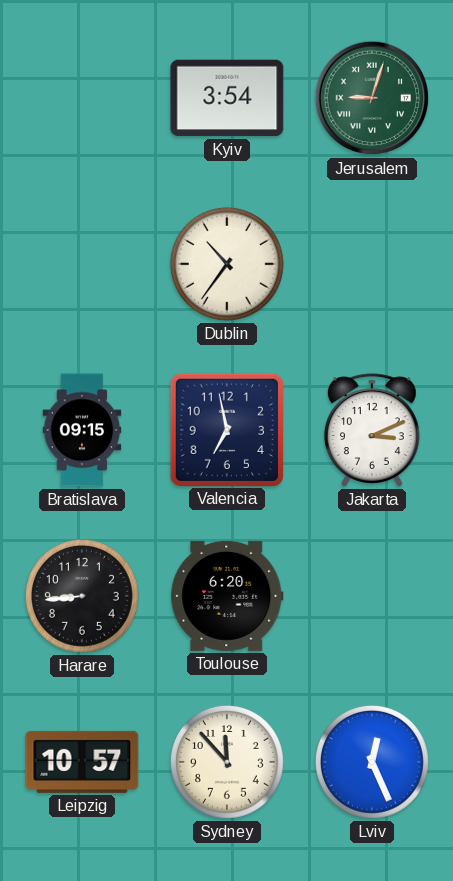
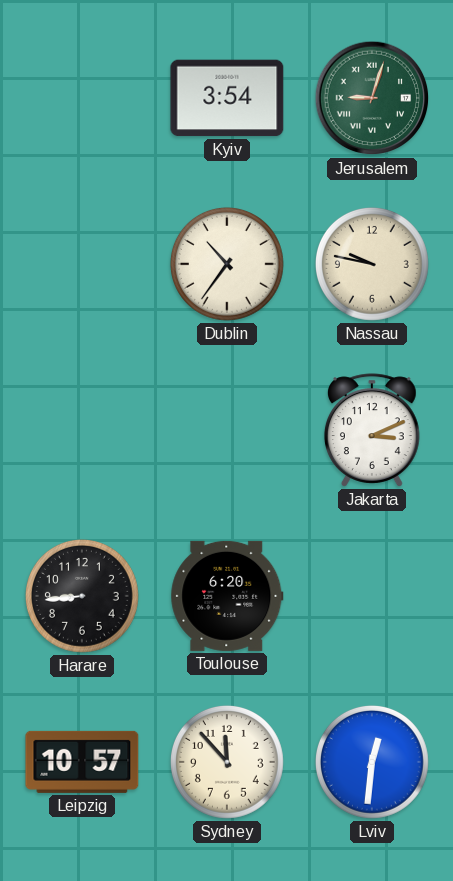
Nassau: none -> 9:47
Bratislava: 09:15 -> none
Valencia: 6:58 -> none
Lviv: 12:26 -> 12:31
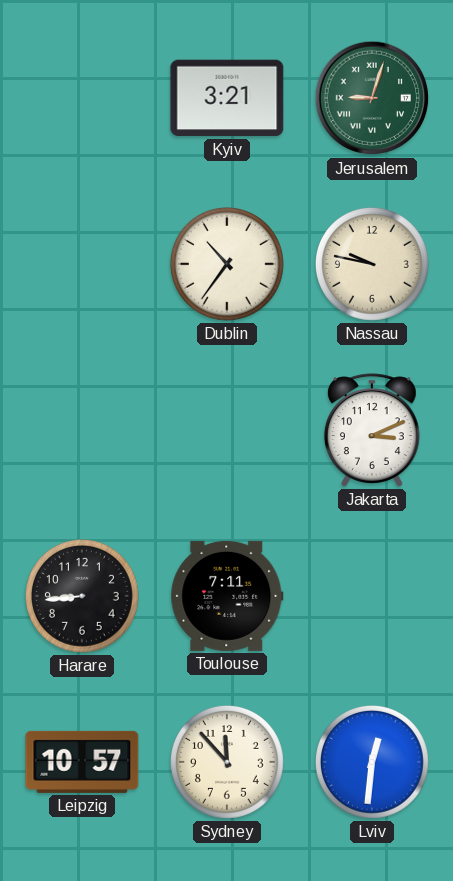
Kyiv: 3:54 -> 3:21
Toulouse: 6:20 -> 7:11
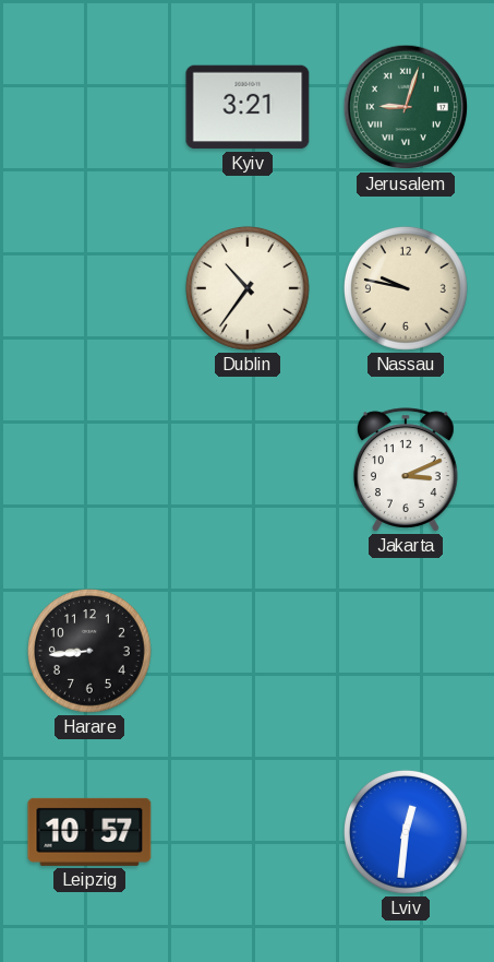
Toulouse: 7:11 -> none
Sydney: 11:53 -> none
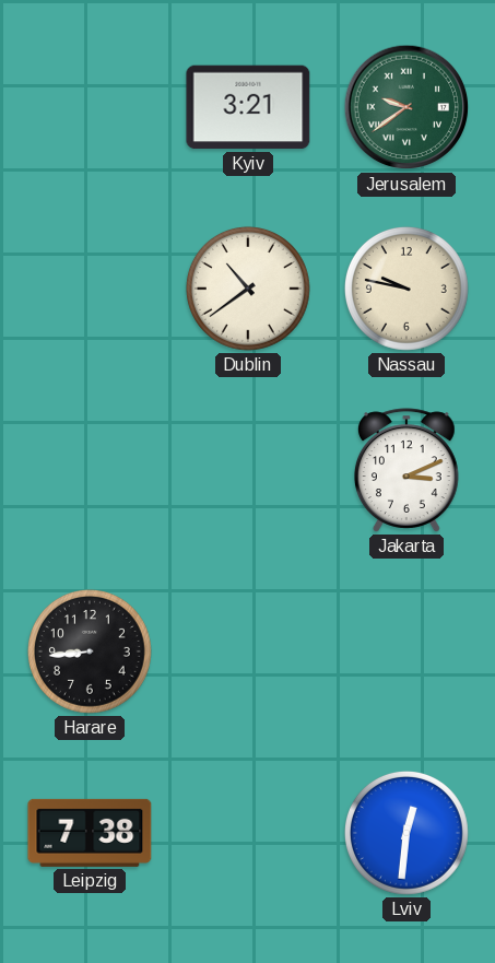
Jerusalem: 9:03 -> 9:39
Dublin: 10:36 -> 10:39
Leipzig: 10:57 -> 7:38
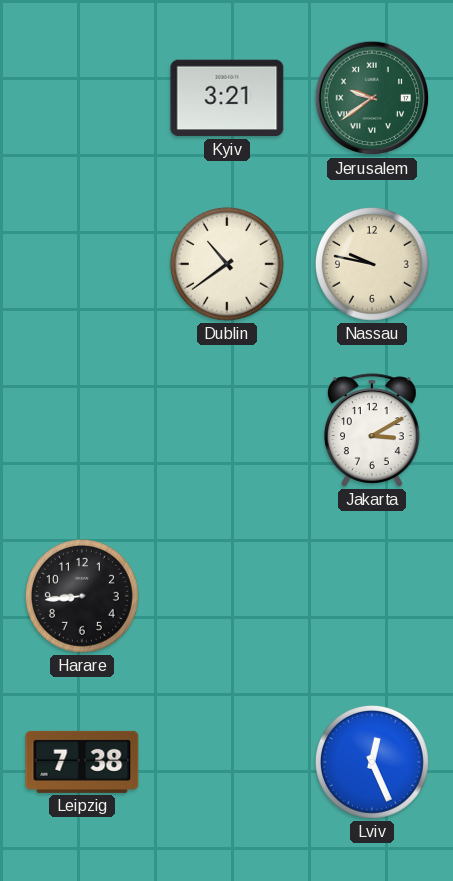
Jakarta: 3:11 -> 3:10
Lviv: 12:31 -> 12:26
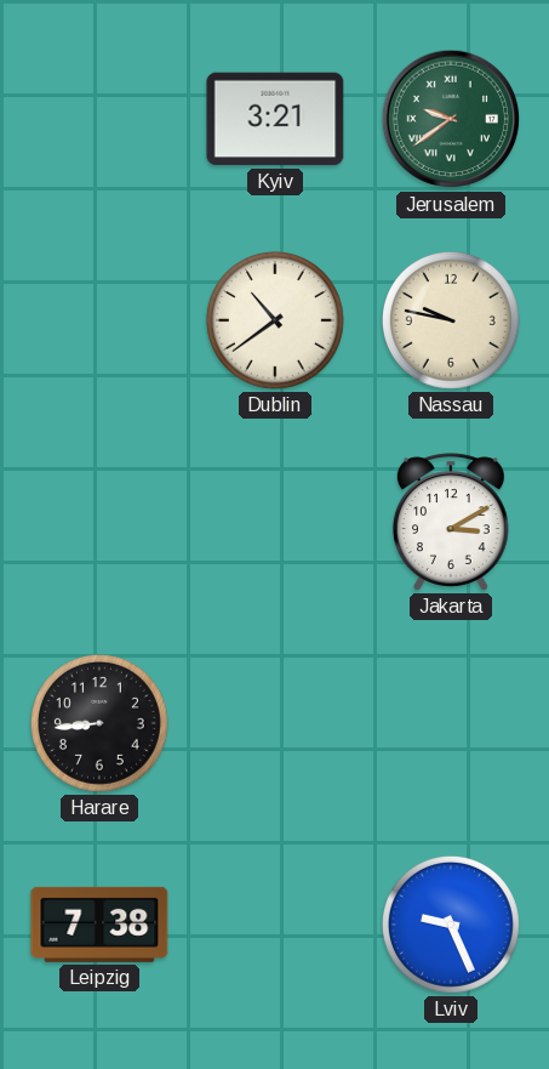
Lviv: 12:26 -> 9:26
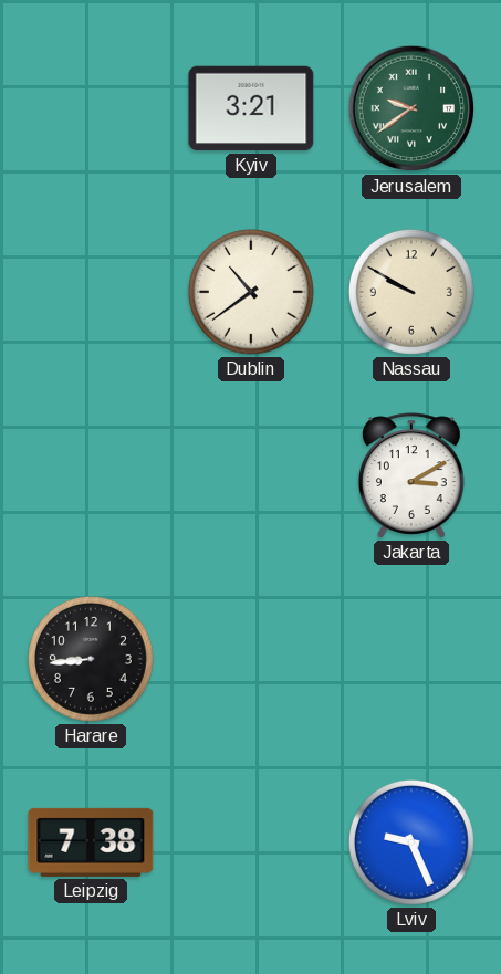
Nassau: 9:47 -> 9:50
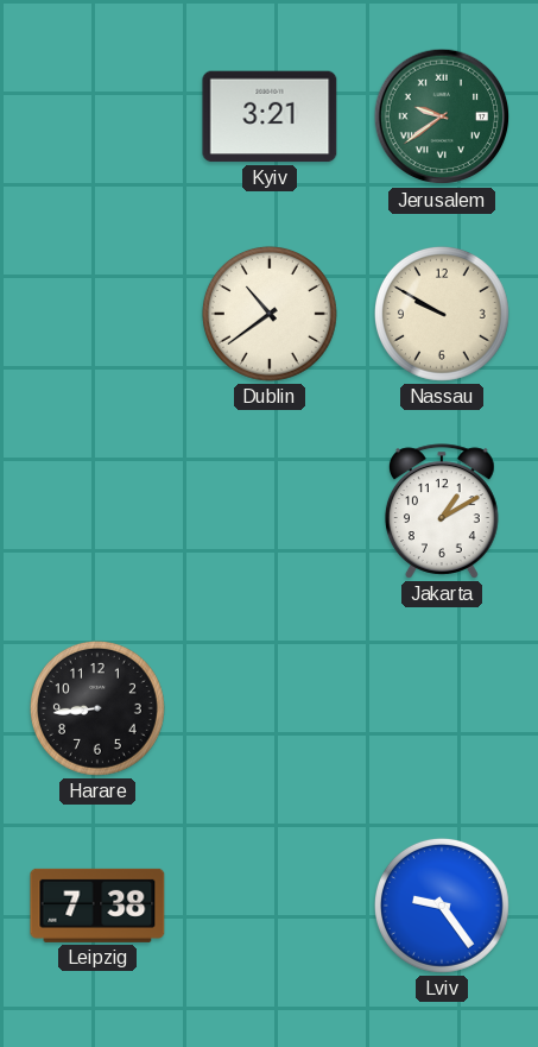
Jakarta: 3:10 -> 1:10
Lviv: 9:26 -> 9:24
